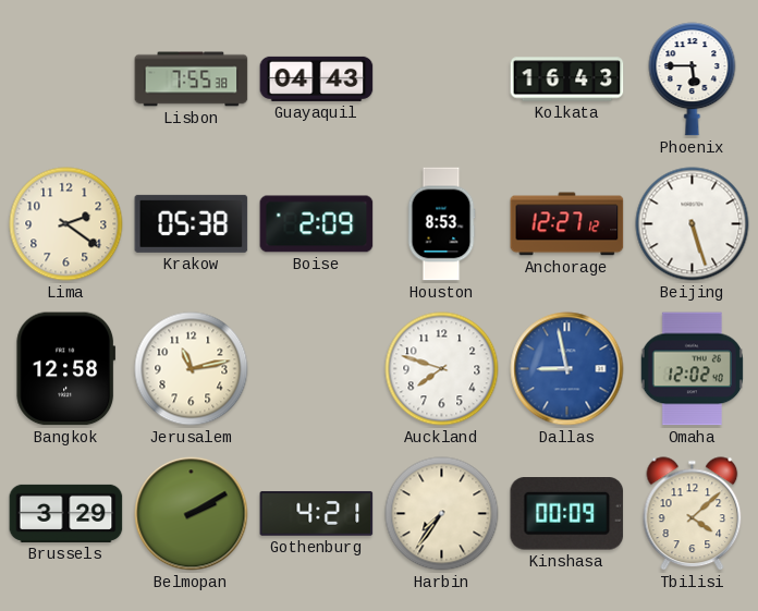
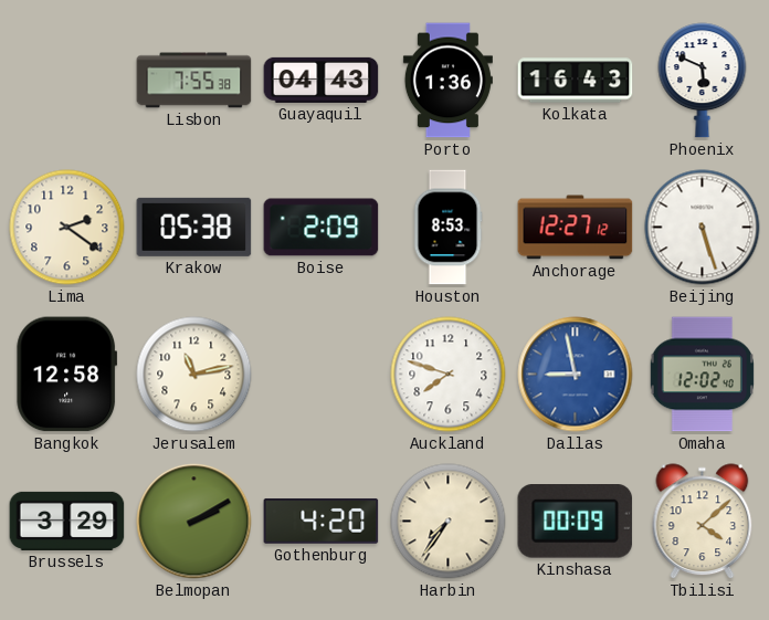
Porto: none -> 1:36
Phoenix: 5:45 -> 5:49
Gothenburg: 4:21 -> 4:20
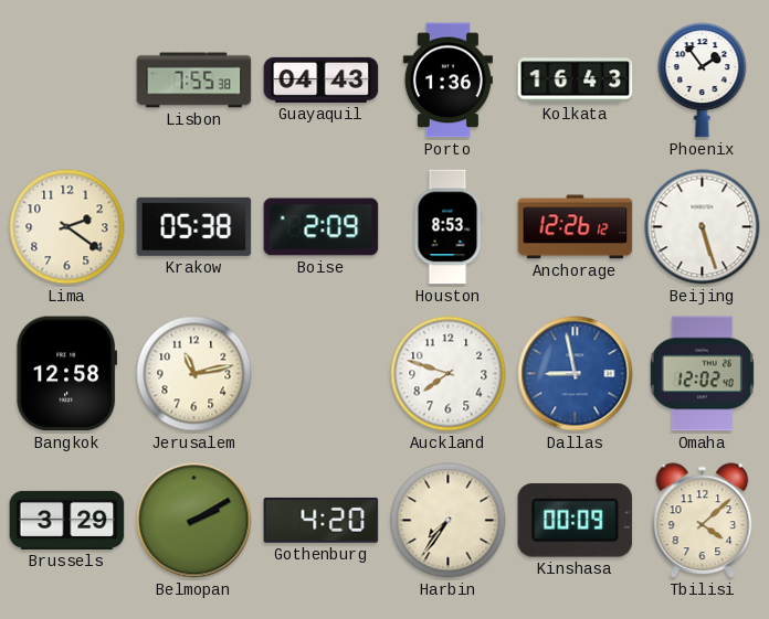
Phoenix: 5:49 -> 1:54
Anchorage: 12:27 -> 12:26
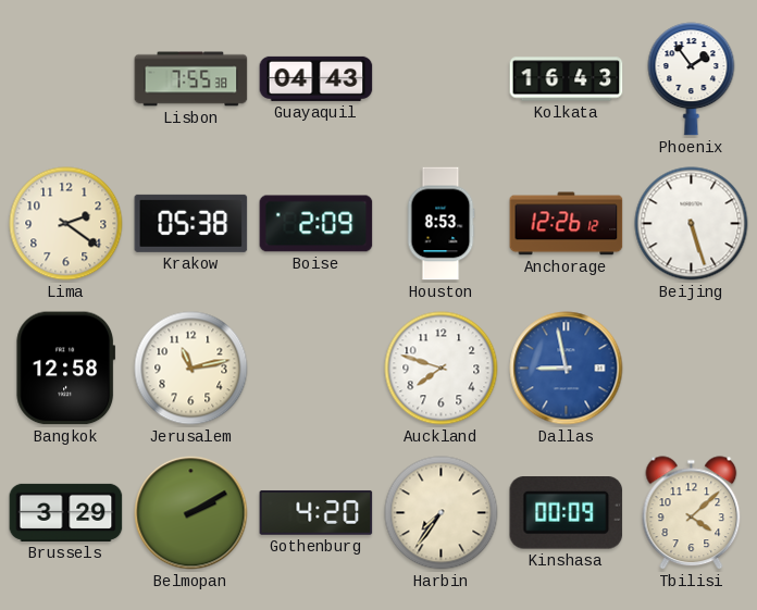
Porto: 1:36 -> none
Omaha: 12:02 -> none
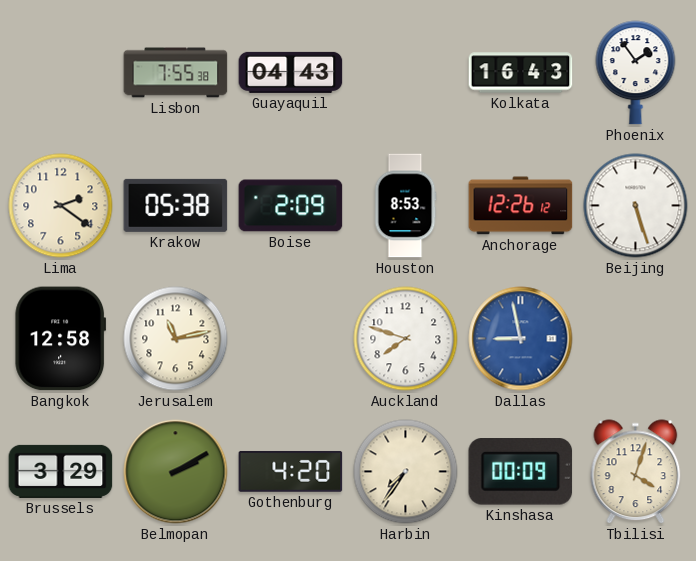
Tbilisi: 4:08 -> 4:03
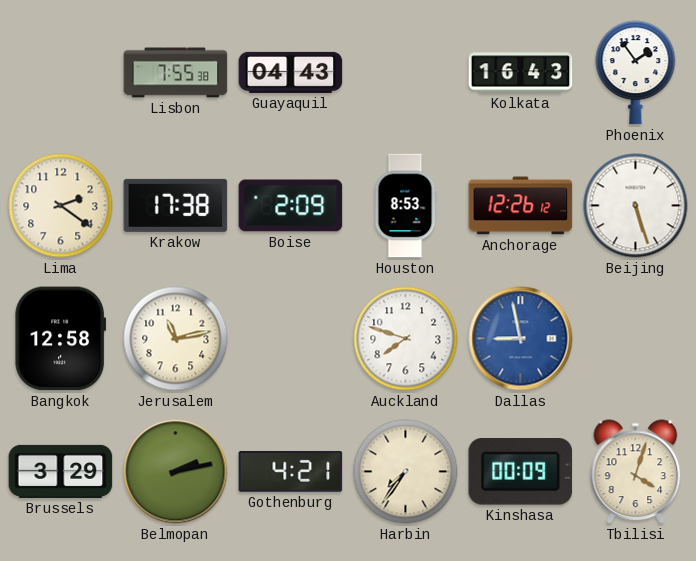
Krakow: 05:38 -> 17:38
Belmopan: 2:10 -> 2:13
Gothenburg: 4:20 -> 4:21
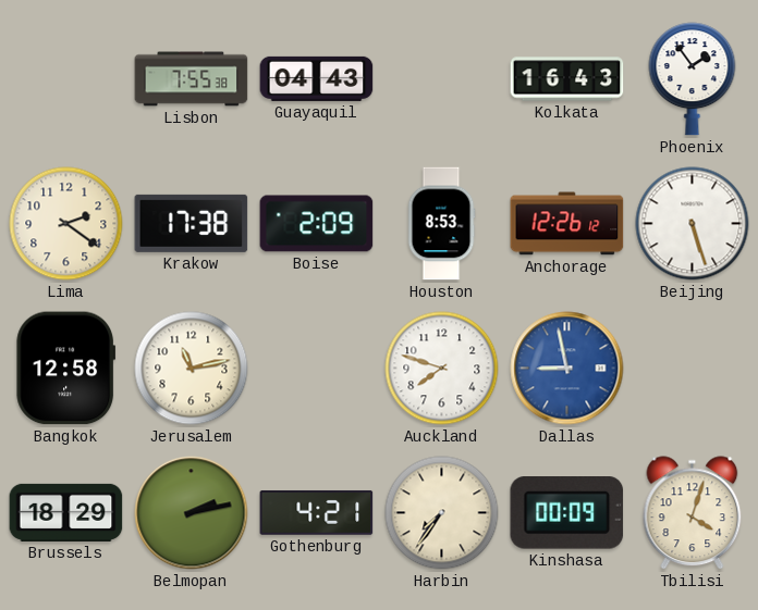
Brussels: 3:29 -> 18:29
